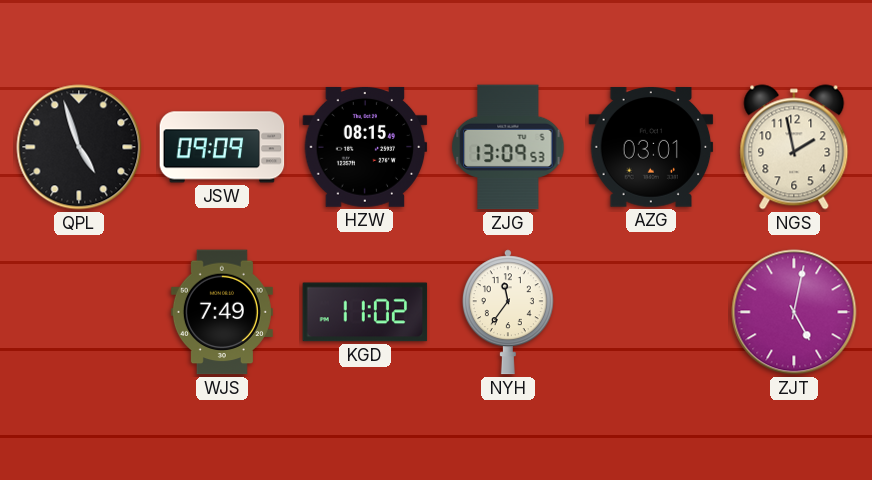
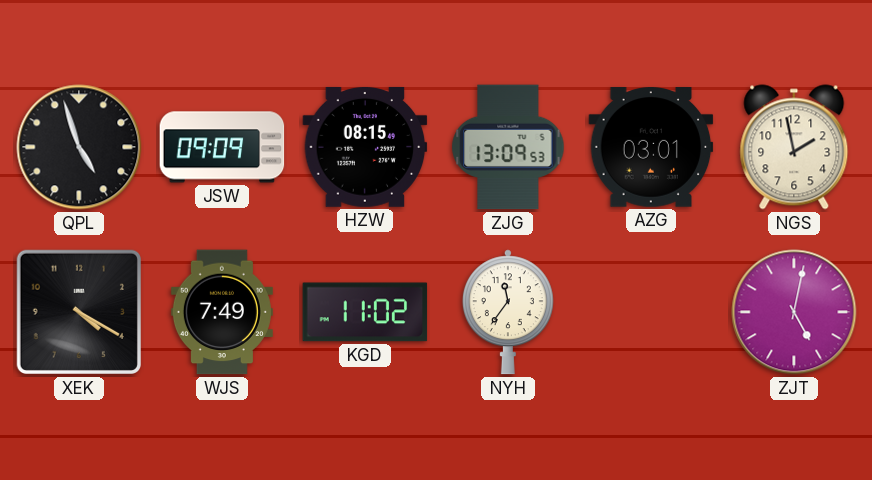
XEK: none -> 4:20
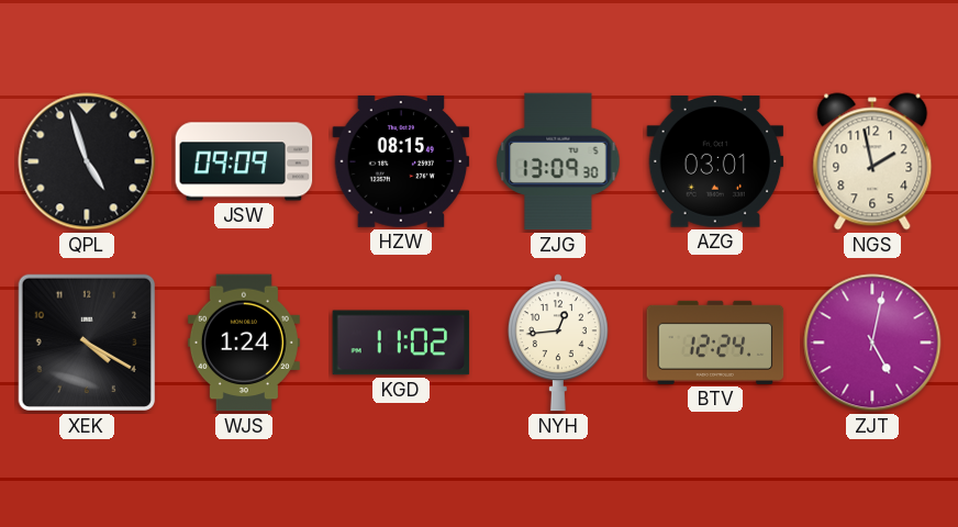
ZJG: 13:09:53 -> 13:09:30
WJS: 7:49 -> 1:24
NYH: 11:36 -> 12:44
BTV: none -> 12:24
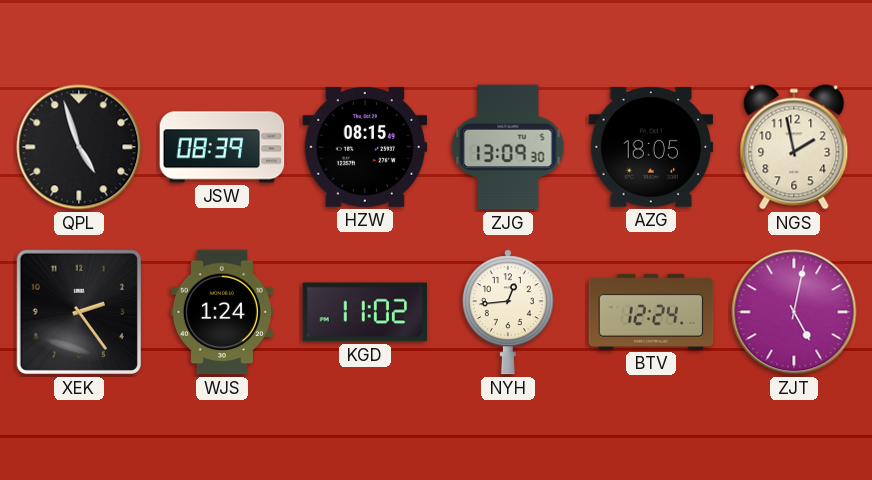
JSW: 09:09 -> 08:39
AZG: 03:01 -> 18:05
XEK: 4:20 -> 2:24
